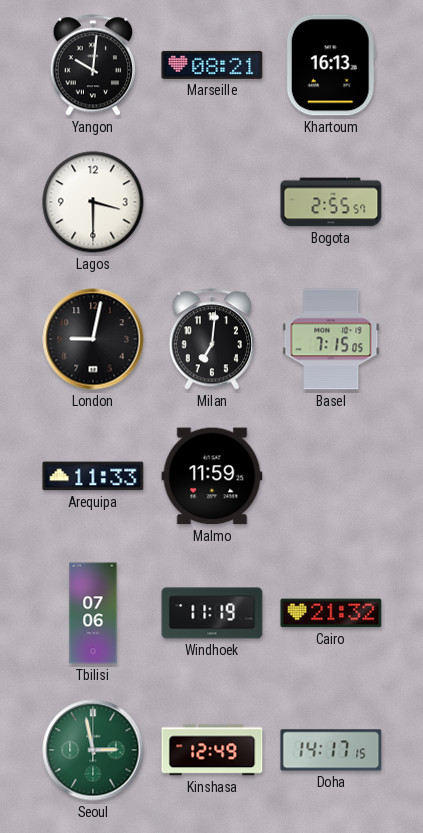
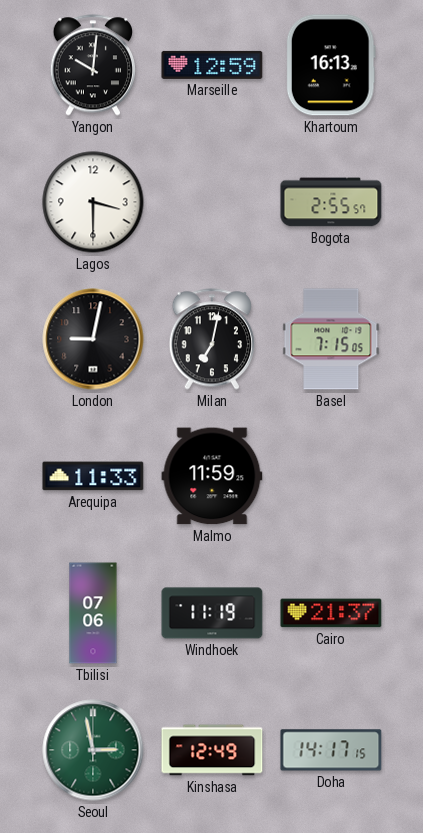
Marseille: 08:21 -> 12:59
Milan: 7:01 -> 7:02
Cairo: 21:32 -> 21:37
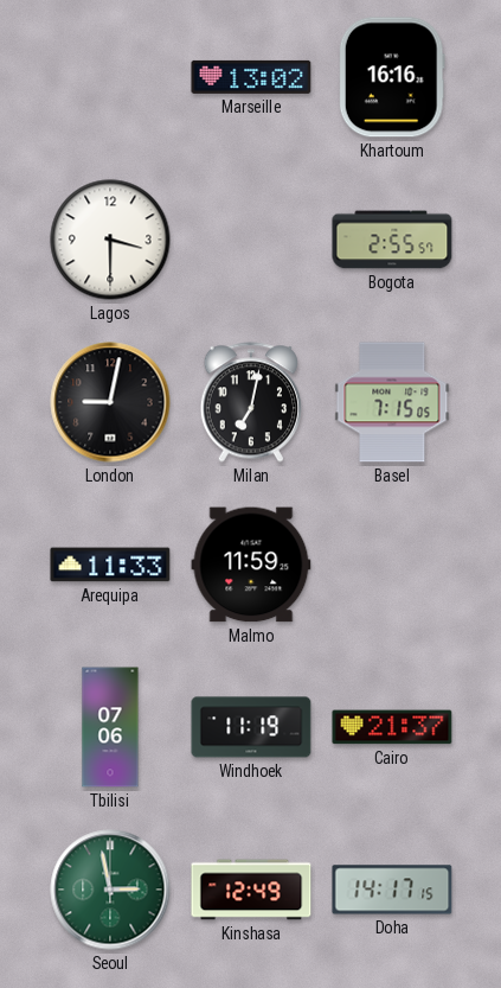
Yangon: 10:01 -> none
Marseille: 12:59 -> 13:02
Khartoum: 16:13 -> 16:16
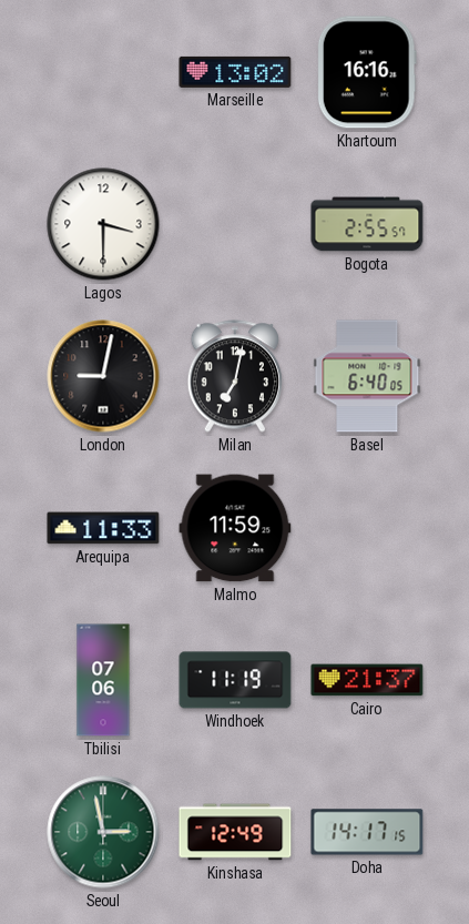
Basel: 7:15 -> 6:40
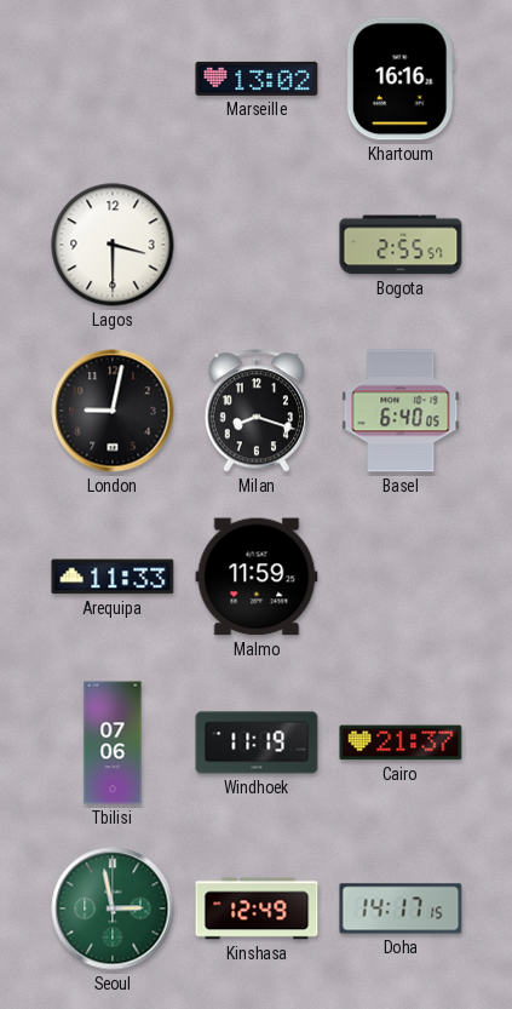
Milan: 7:02 -> 8:18
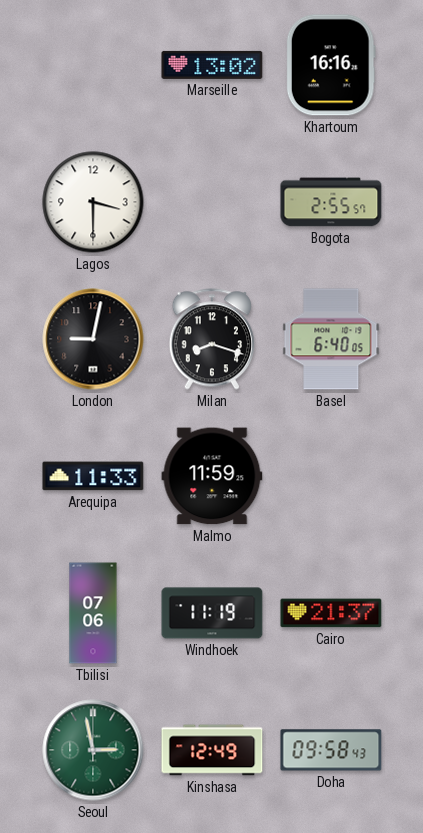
Doha: 14:17 -> 09:58
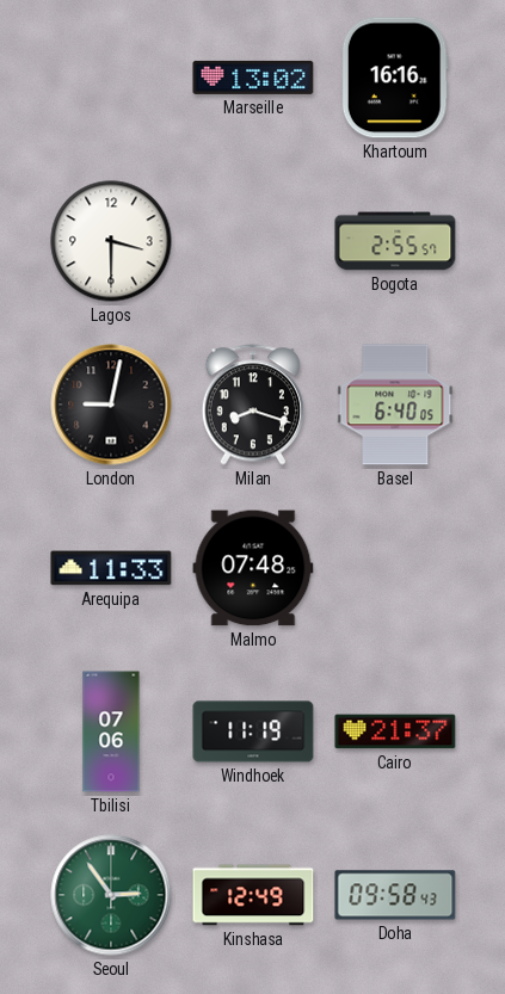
Malmo: 11:59 -> 07:48
Seoul: 2:58 -> 2:54
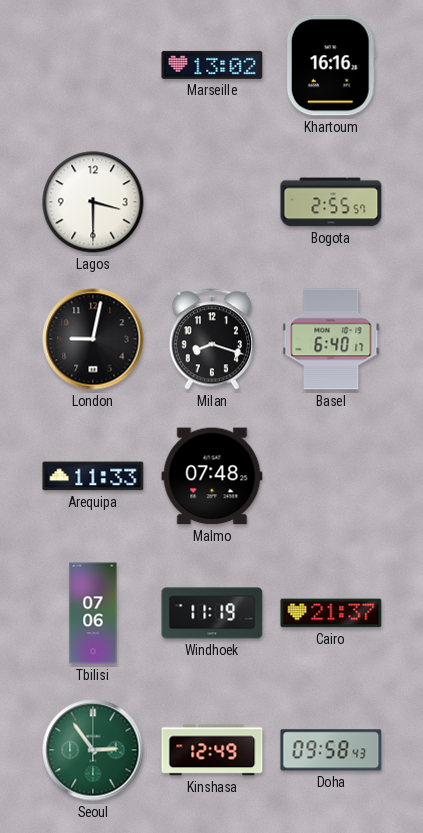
Basel: 6:40:05 -> 6:40:17
